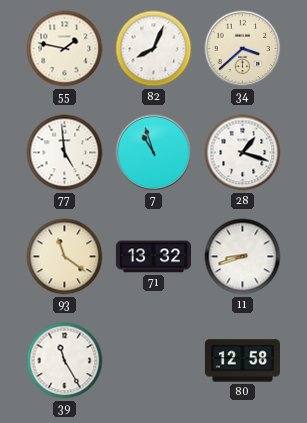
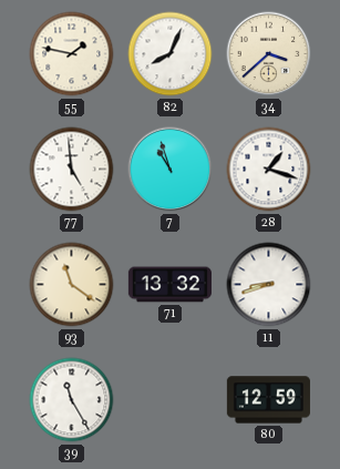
80: 12:58 -> 12:59
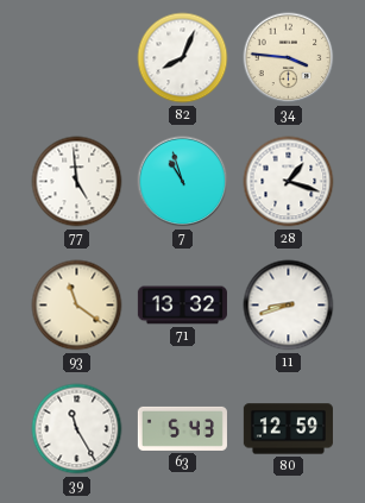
55: 1:47 -> none
34: 3:38 -> 3:46
63: none -> 5:43
